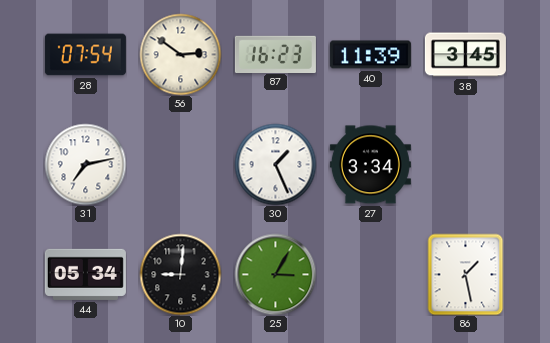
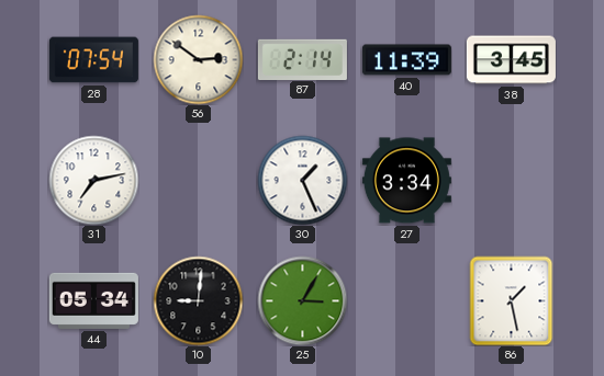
87: 16:23 -> 2:14
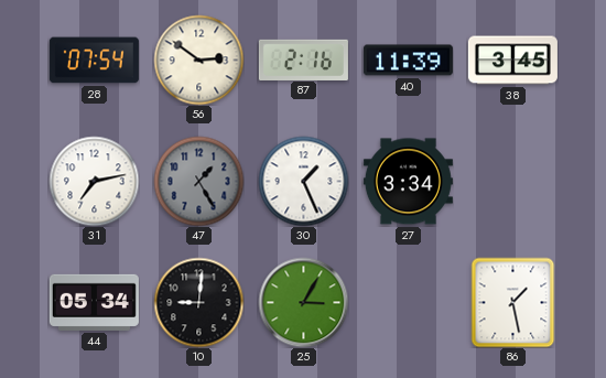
87: 2:14 -> 2:16
47: none -> 1:25
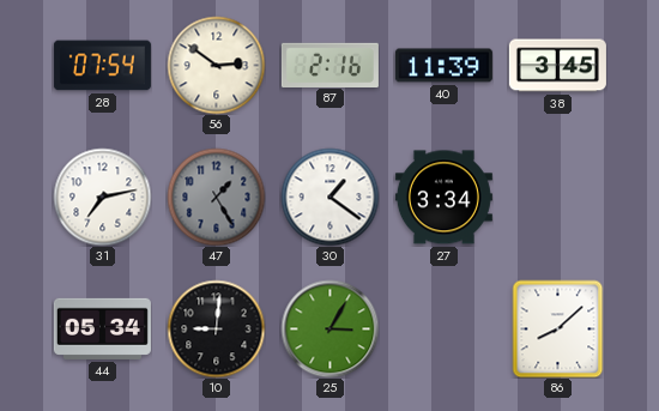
30: 1:26 -> 1:21
86: 1:28 -> 8:08
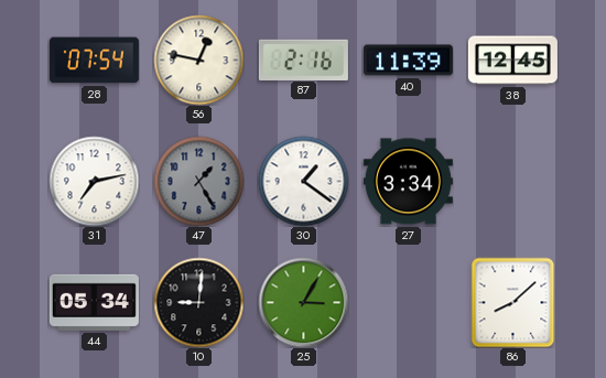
56: 2:51 -> 12:47
38: 3:45 -> 12:45
